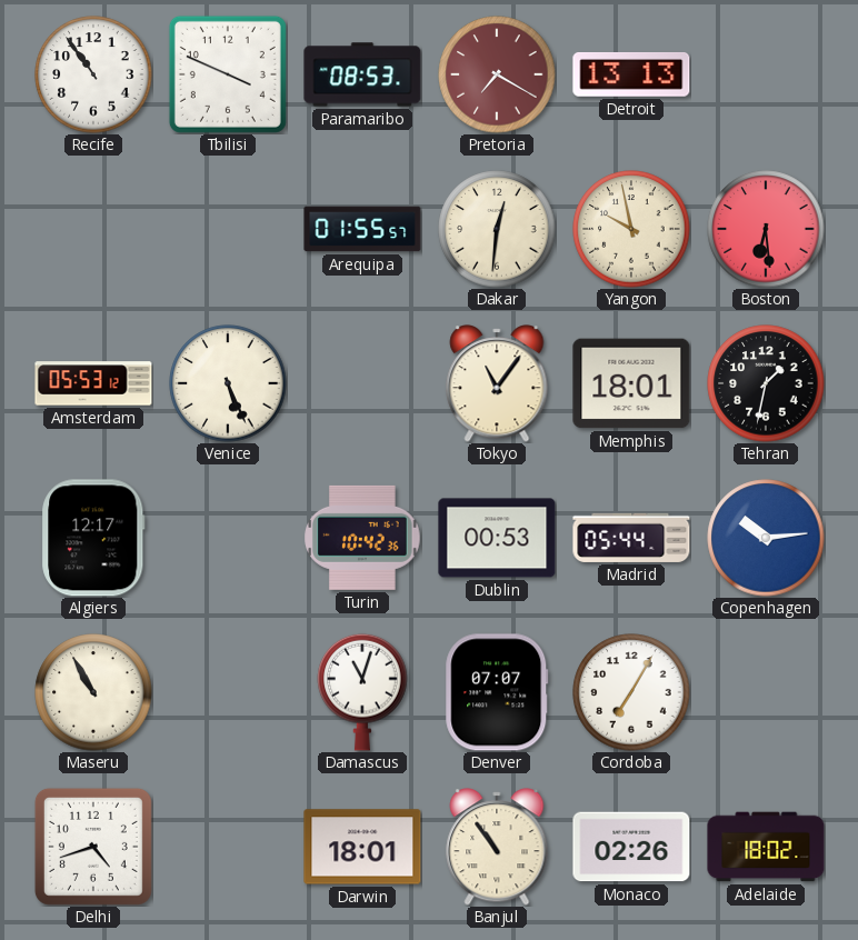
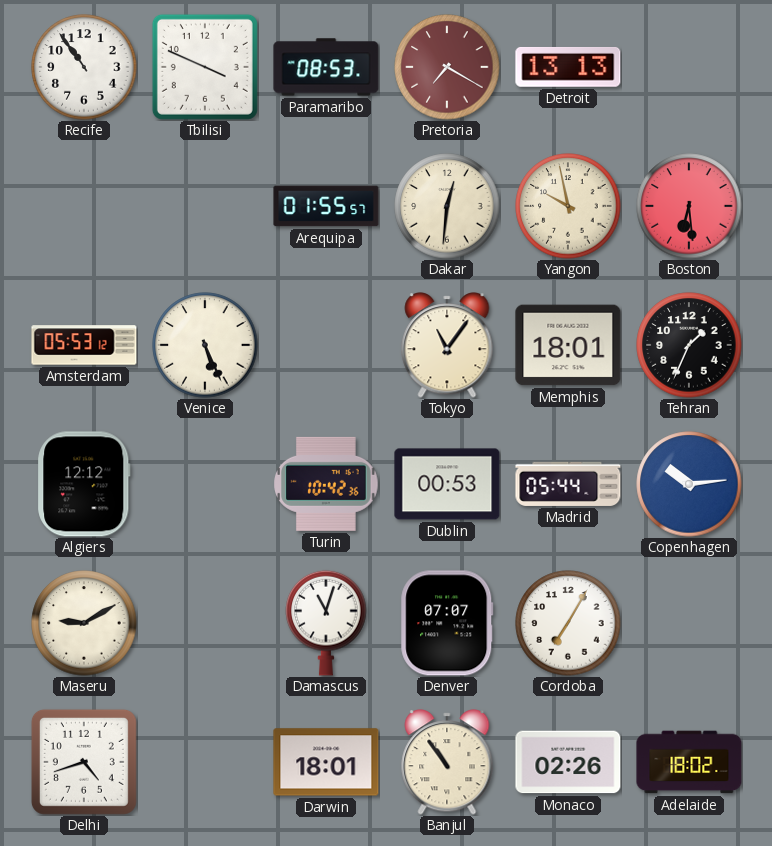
Tehran: 1:32 -> 1:34
Algiers: 12:17 -> 12:12
Maseru: 10:55 -> 9:10
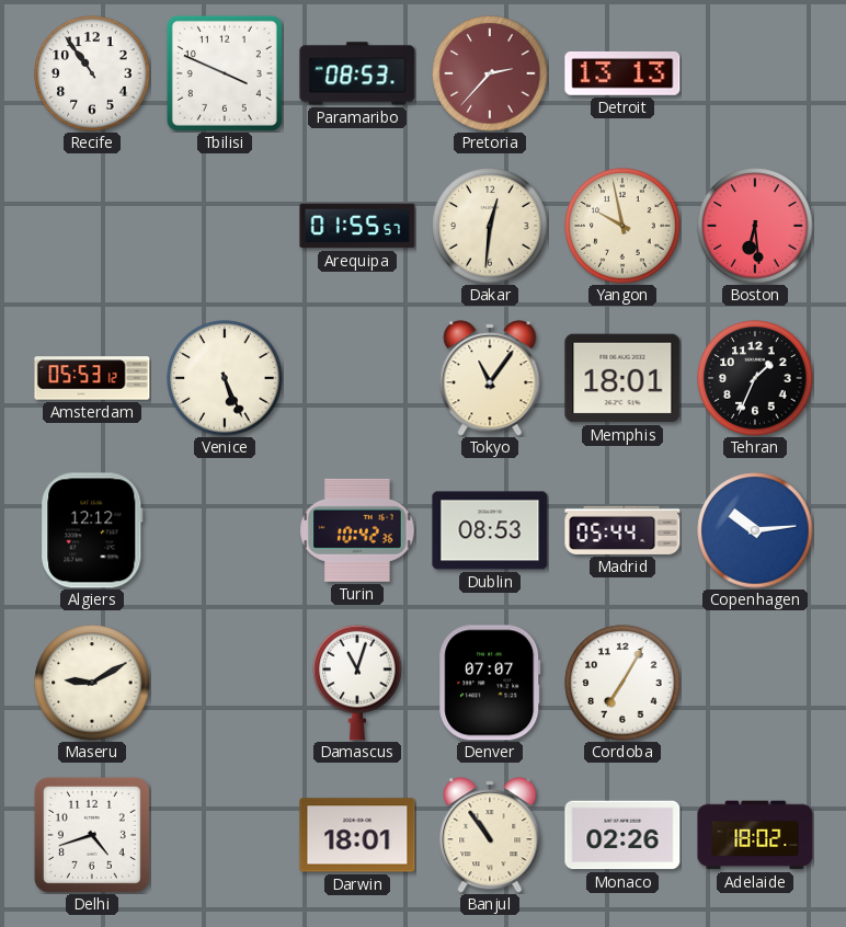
Pretoria: 7:20 -> 2:37
Dublin: 00:53 -> 08:53
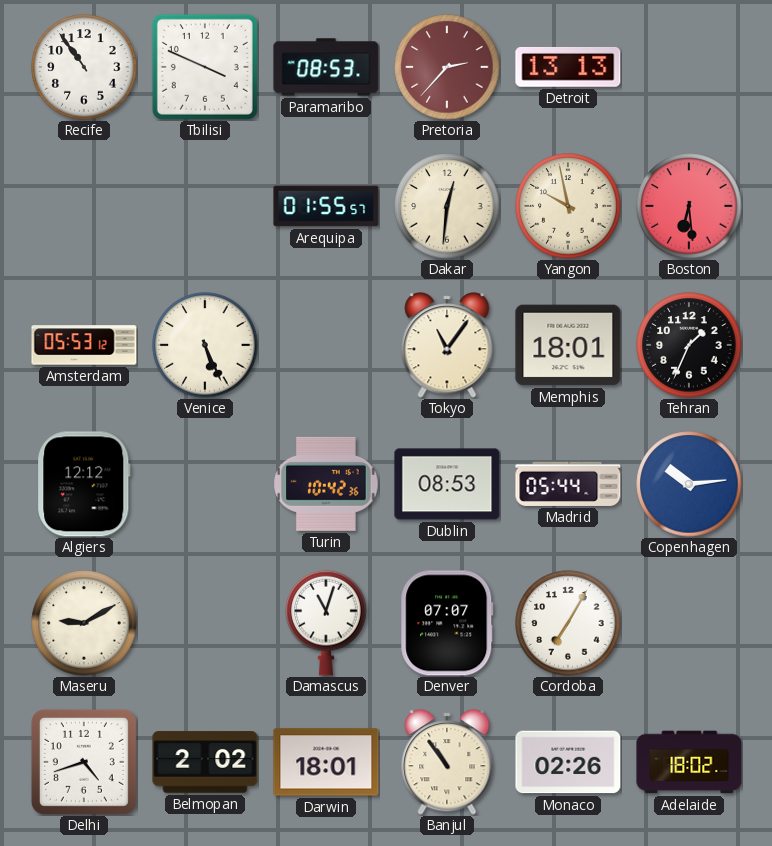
Belmopan: none -> 2:02
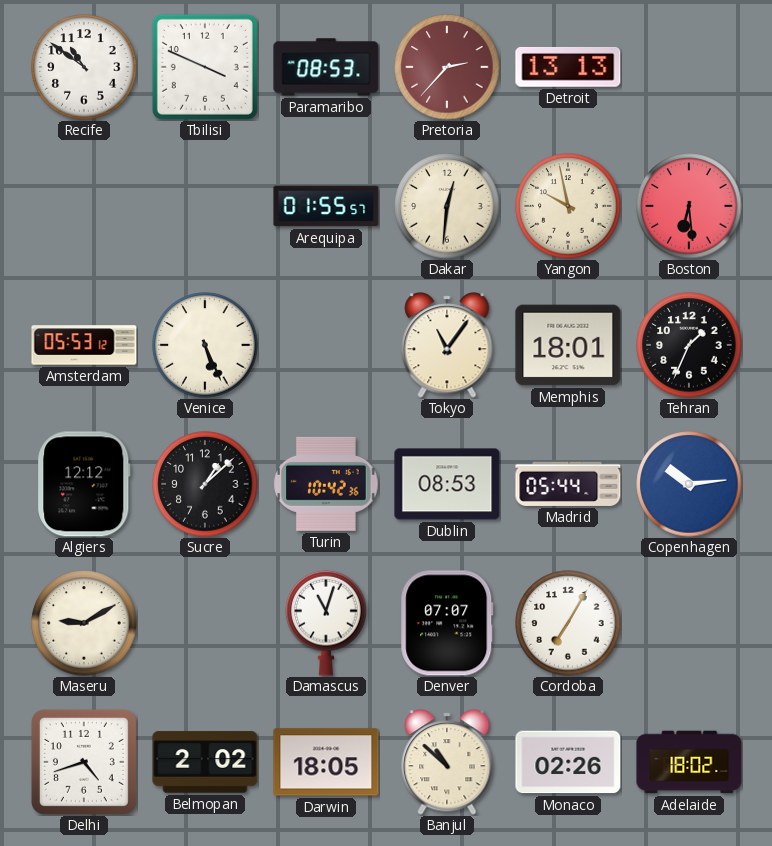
Recife: 10:54 -> 10:51
Sucre: none -> 1:08
Darwin: 18:01 -> 18:05
Banjul: 10:54 -> 10:52
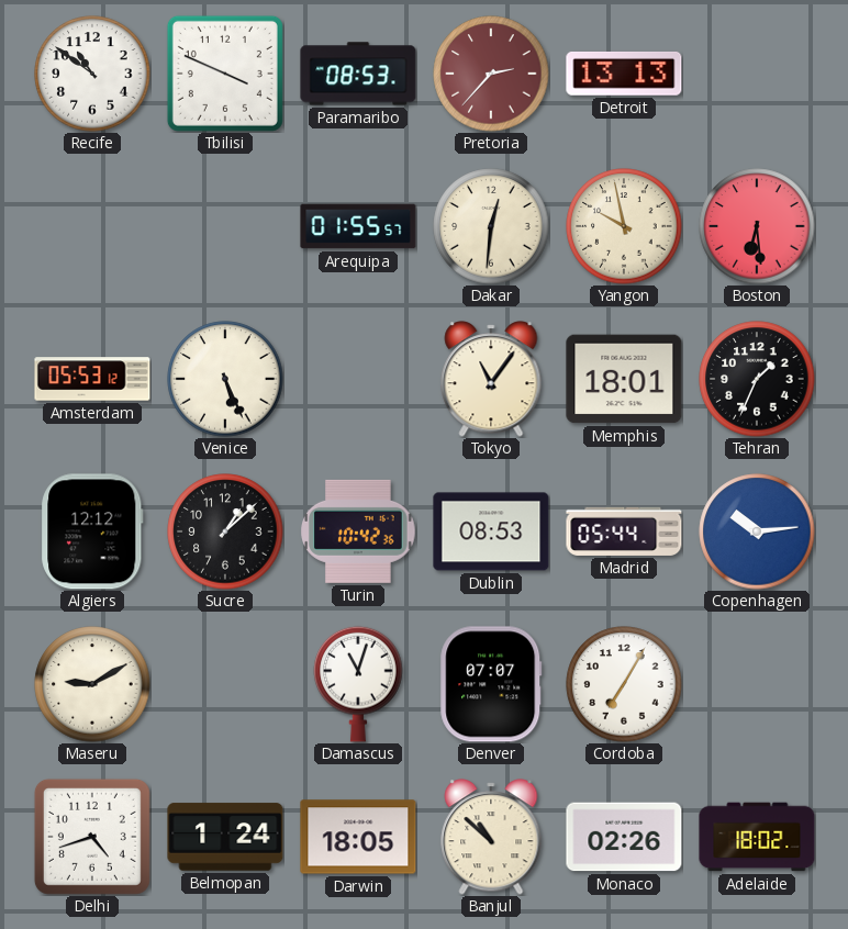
Belmopan: 2:02 -> 1:24
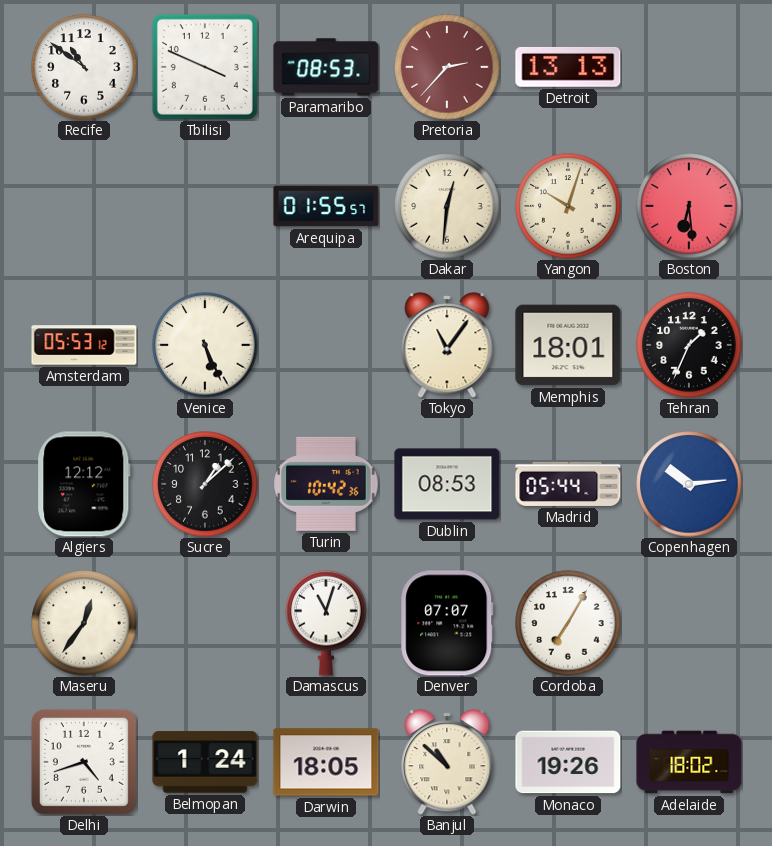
Yangon: 9:58 -> 10:03
Maseru: 9:10 -> 12:36
Monaco: 02:26 -> 19:26
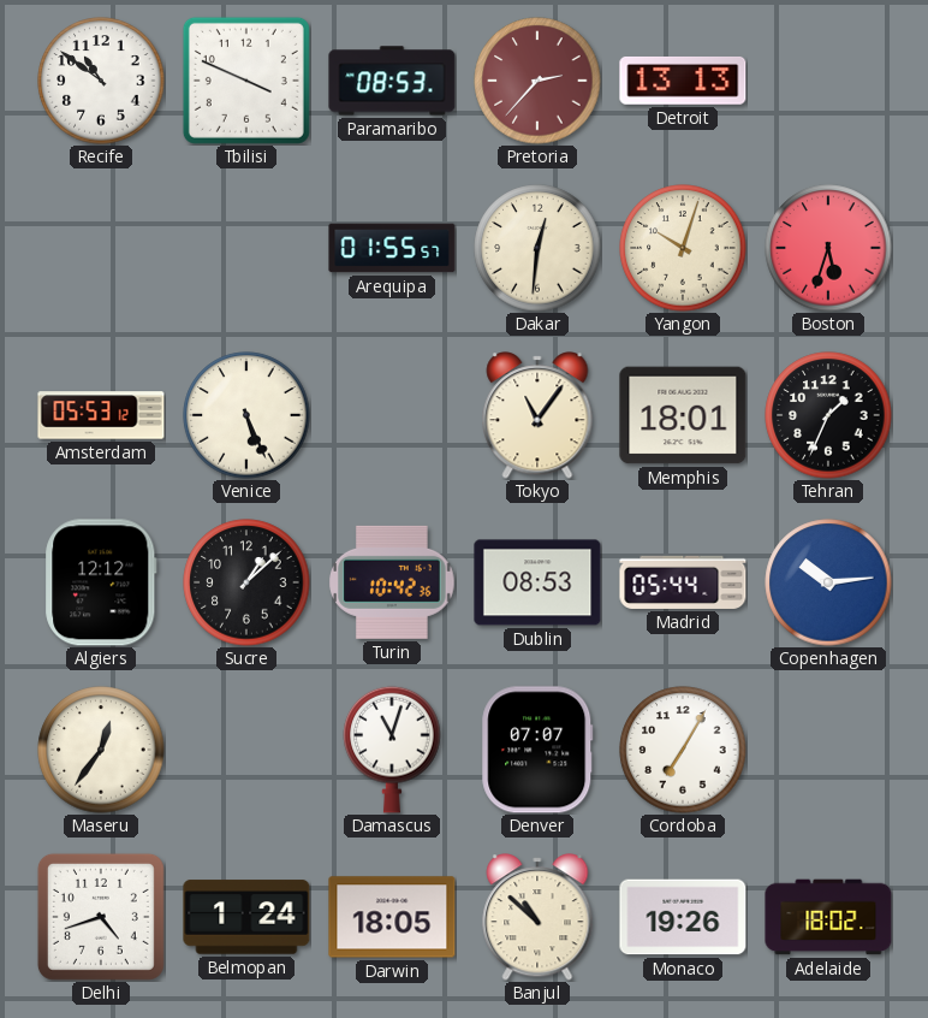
Boston: 6:29 -> 5:33
